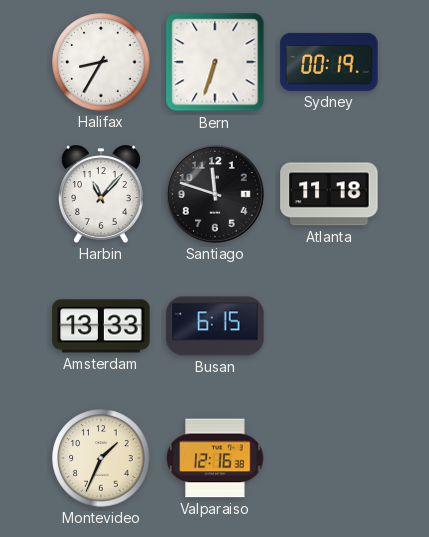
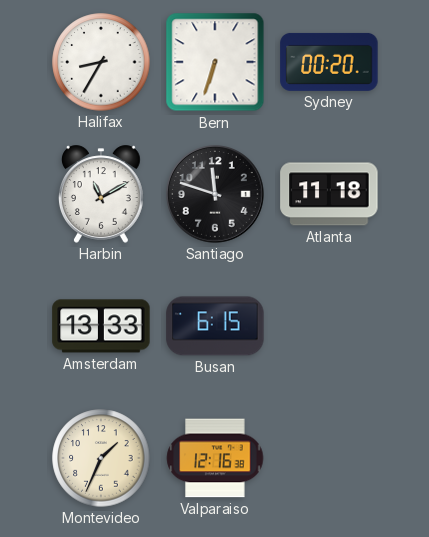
Sydney: 00:19 -> 00:20
Harbin: 11:07 -> 11:10
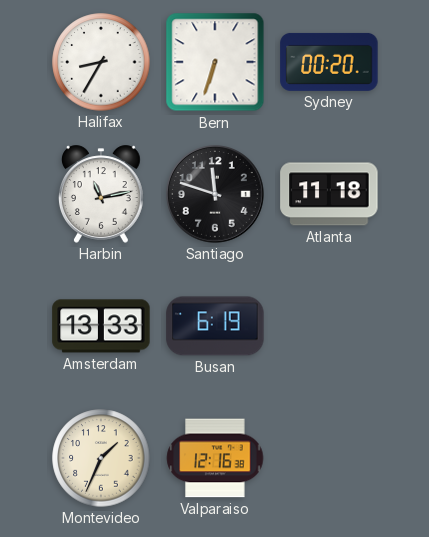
Harbin: 11:10 -> 11:13
Busan: 6:15 -> 6:19
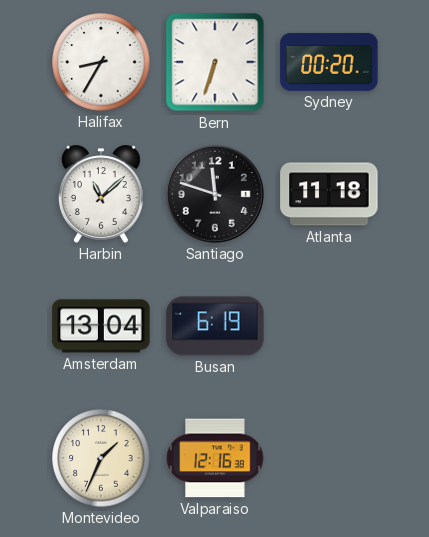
Harbin: 11:13 -> 11:08
Amsterdam: 13:33 -> 13:04
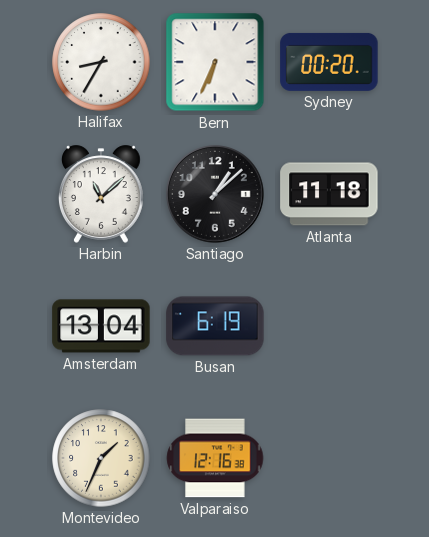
Bern: 6:33 -> 6:34
Santiago: 11:48 -> 1:08
